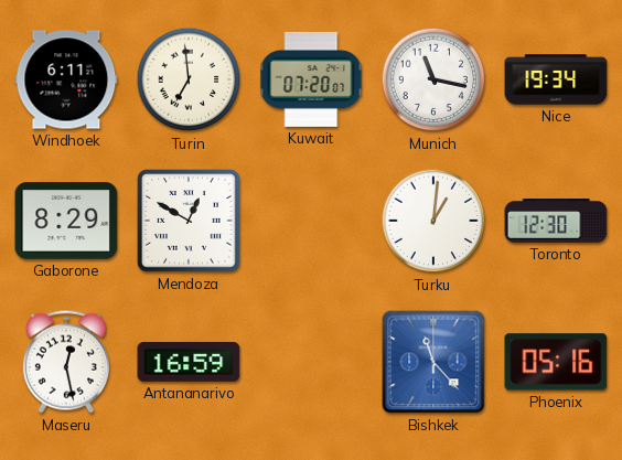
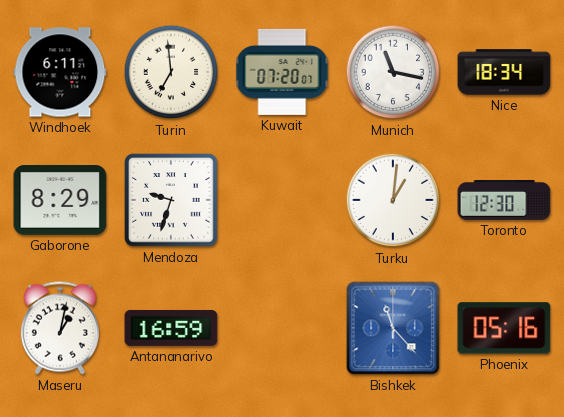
Nice: 19:34 -> 18:34
Mendoza: 12:50 -> 9:33
Maseru: 12:28 -> 1:02
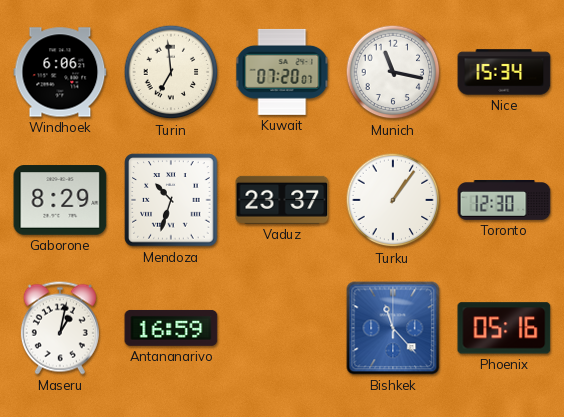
Windhoek: 6:11 -> 6:06
Nice: 18:34 -> 15:34
Mendoza: 9:33 -> 10:33
Vaduz: none -> 23:37
Turku: 1:01 -> 1:06
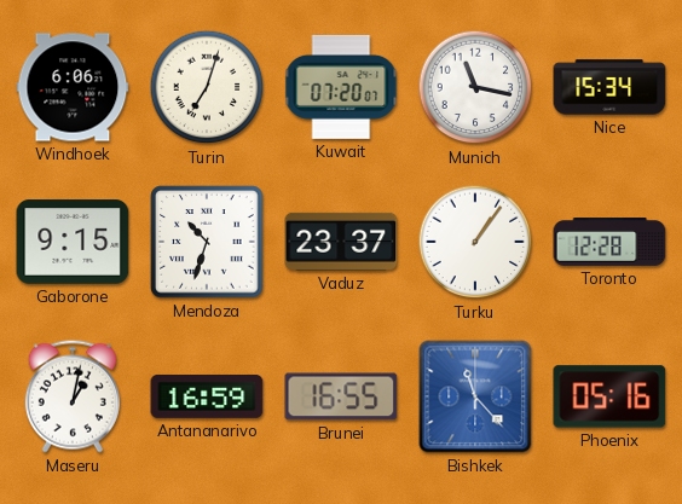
Turin: 6:59 -> 7:03
Gaborone: 8:29 -> 9:15
Toronto: 12:30 -> 12:28
Brunei: none -> 16:55
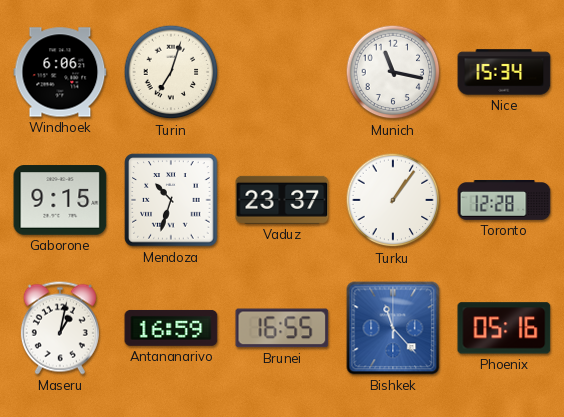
Kuwait: 07:20 -> none
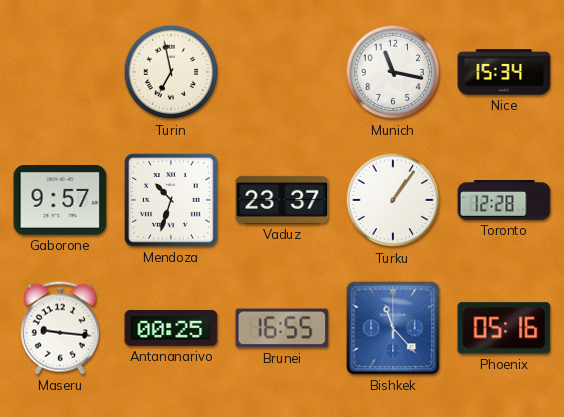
Windhoek: 6:06 -> none
Turin: 7:03 -> 6:58
Gaborone: 9:15 -> 9:57
Maseru: 1:02 -> 9:16
Antananarivo: 16:59 -> 00:25
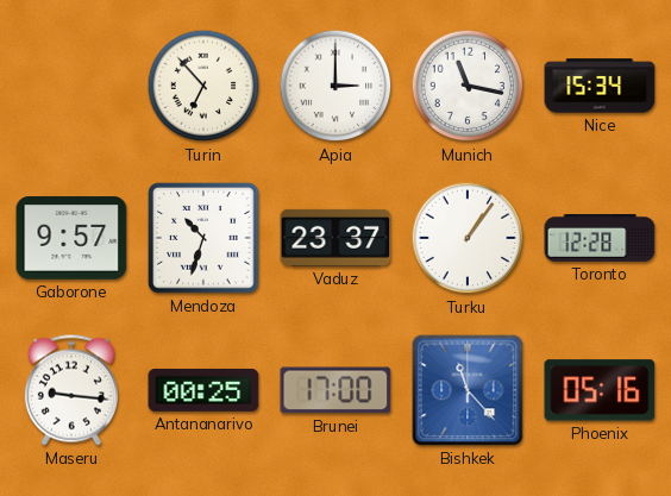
Turin: 6:58 -> 6:53
Apia: none -> 3:00
Brunei: 16:55 -> 17:00
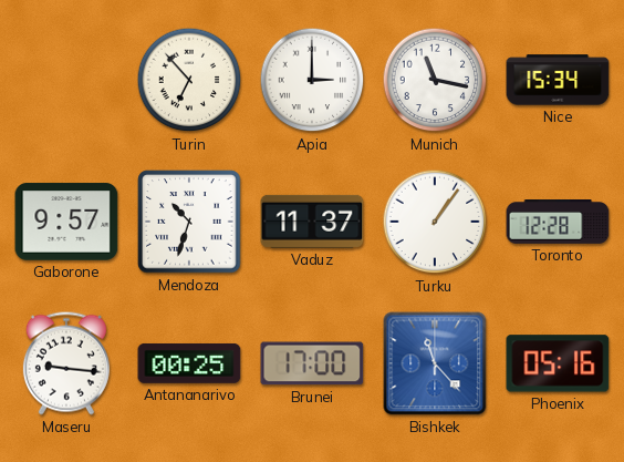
Vaduz: 23:37 -> 11:37
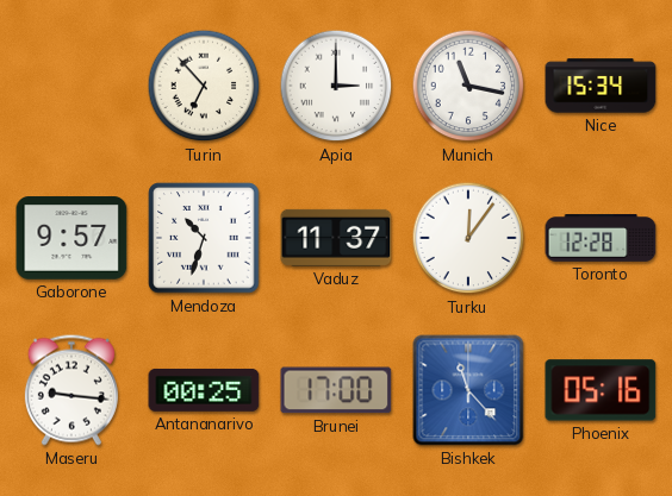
Turku: 1:06 -> 12:06
